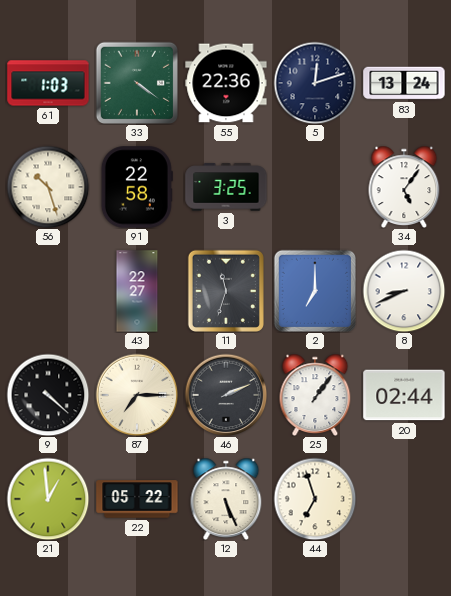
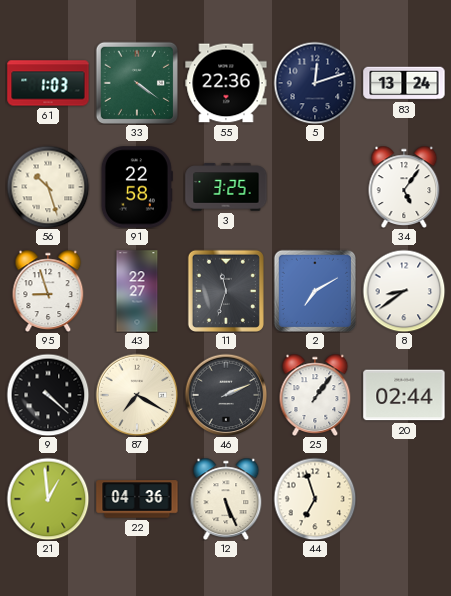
95: none -> 8:57
2: 7:00 -> 7:10
8: 8:41 -> 8:39
87: 7:15 -> 7:20
22: 05:22 -> 04:36
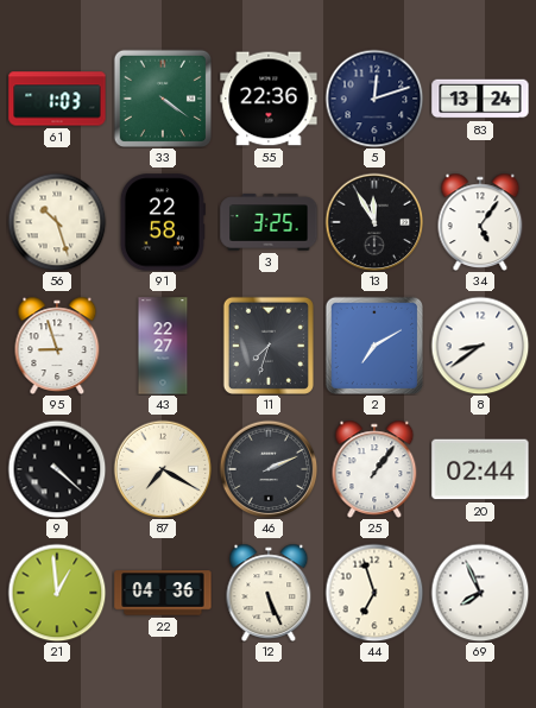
13: none -> 11:55
11: 11:33 -> 7:33
69: none -> 7:56
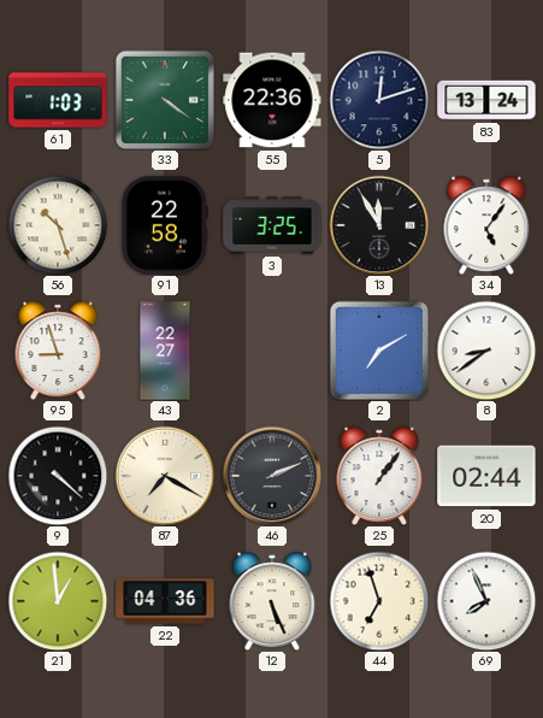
11: 7:33 -> none
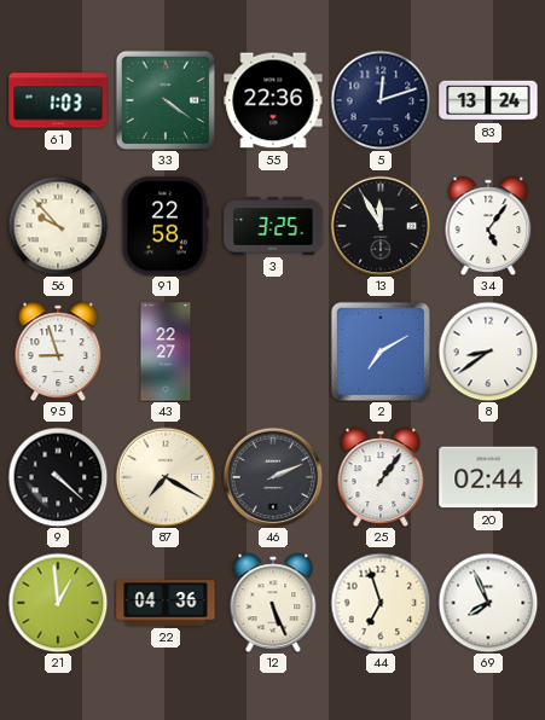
56: 10:27 -> 9:53
